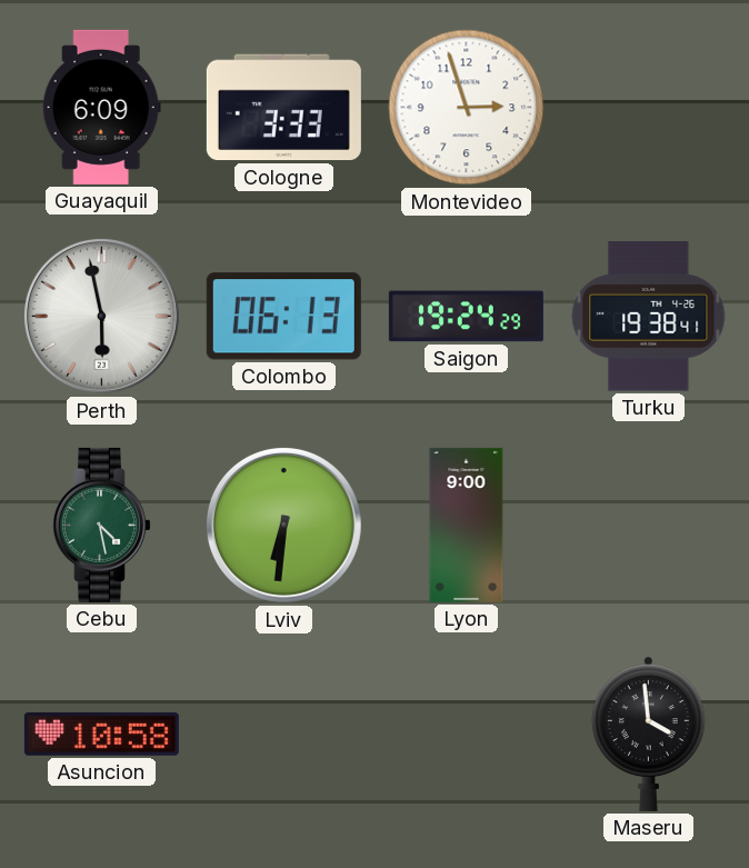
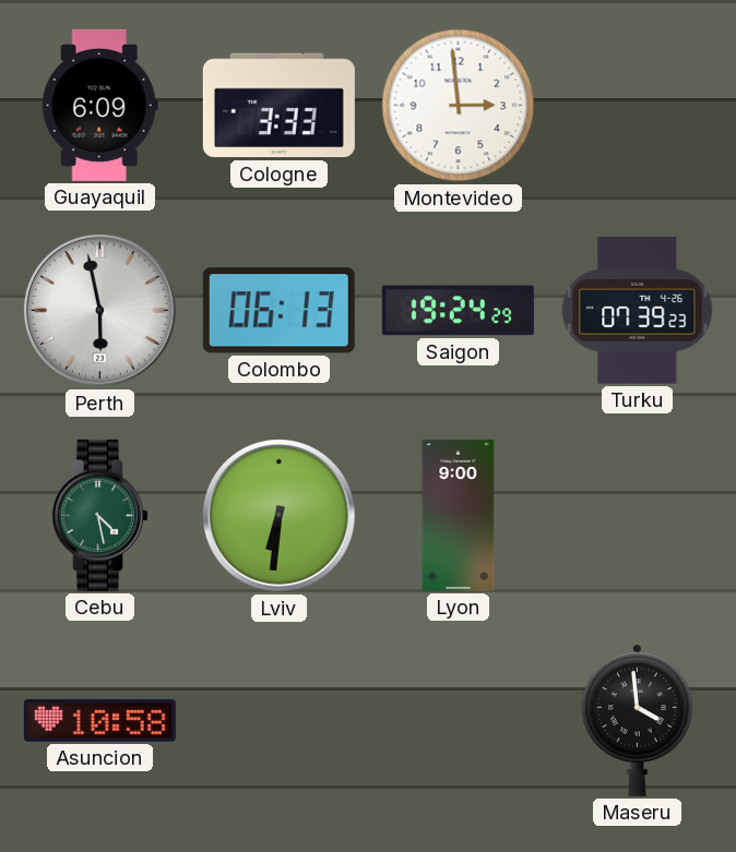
Montevideo: 2:57 -> 2:59
Turku: 19:38 -> 07:39
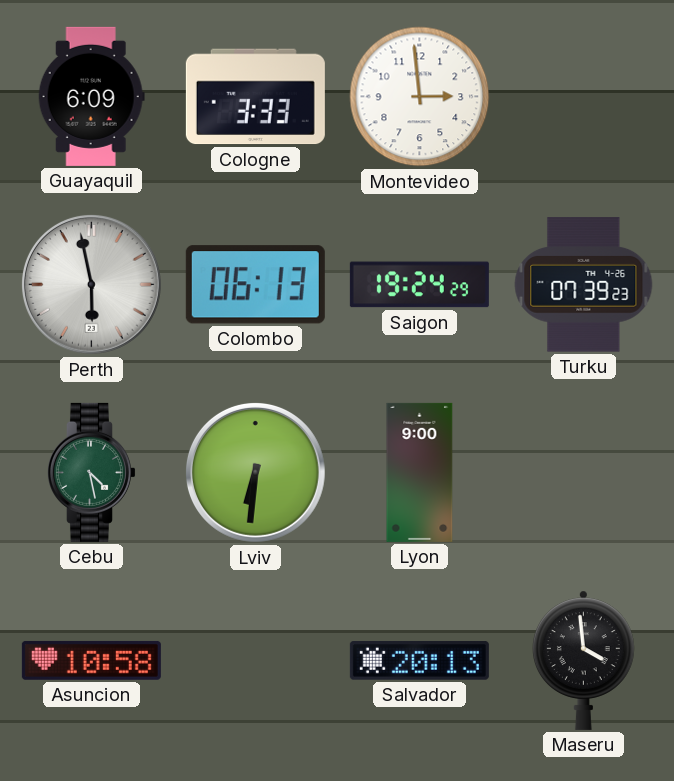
Salvador: none -> 20:13
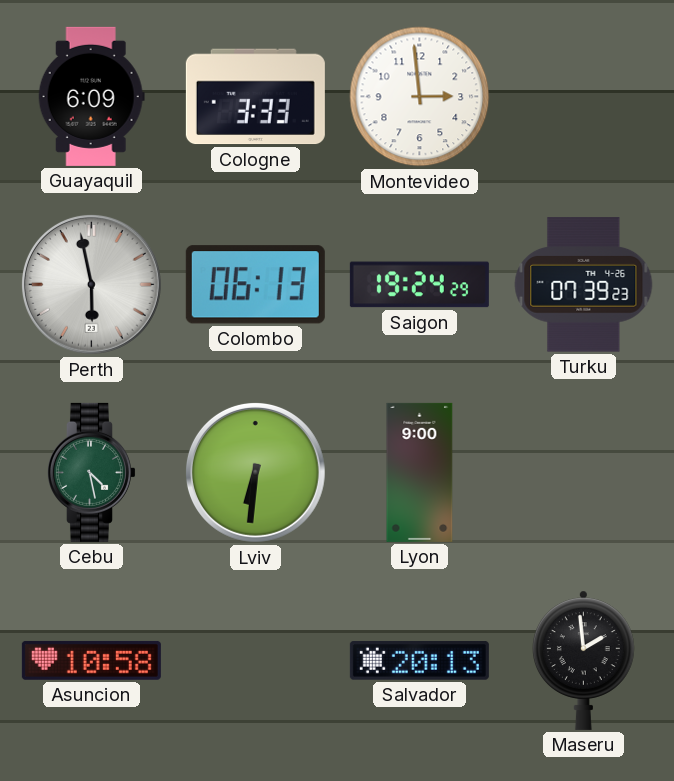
Maseru: 3:59 -> 1:59
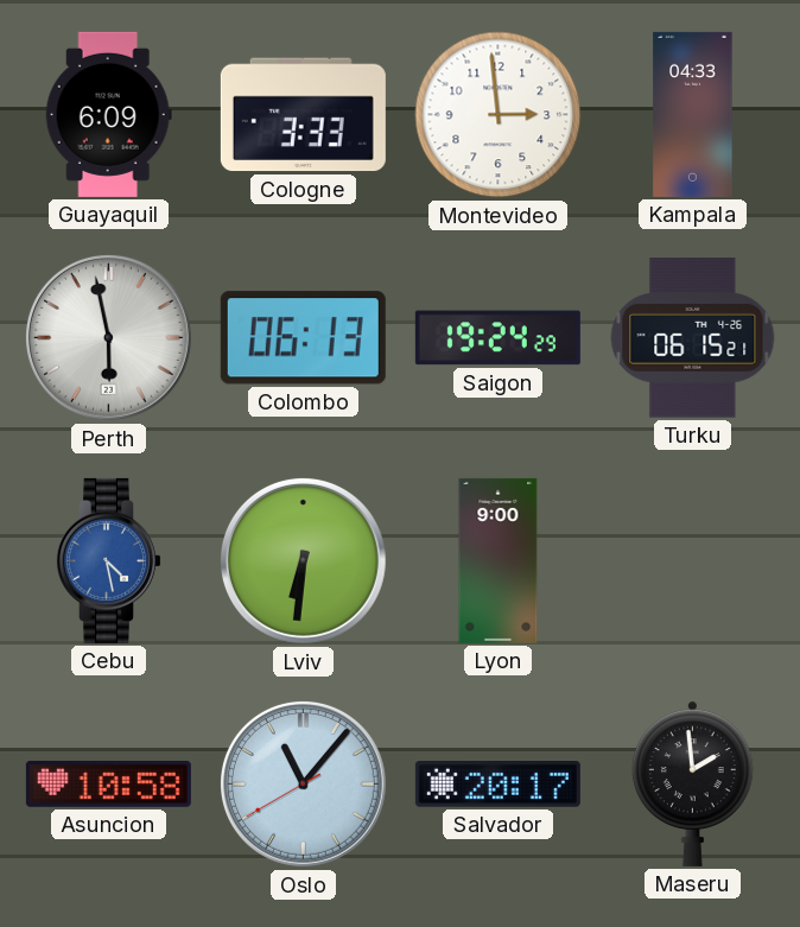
Kampala: none -> 04:33
Turku: 07:39 -> 06:15
Cebu dial: green -> blue
Oslo: none -> 11:06
Salvador: 20:13 -> 20:17
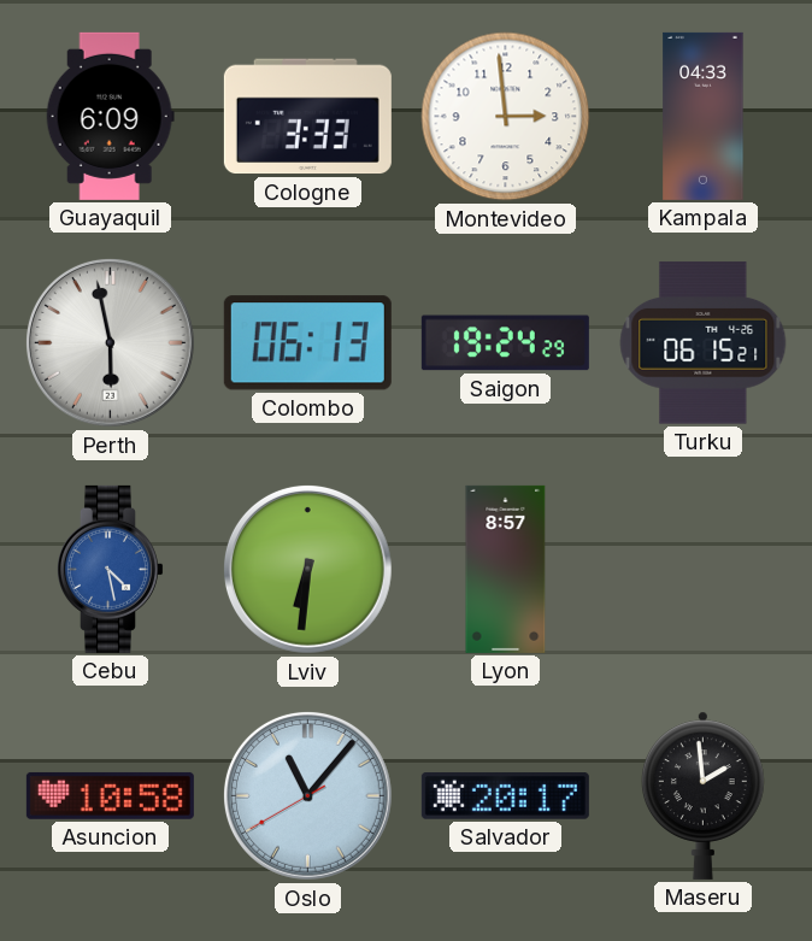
Lyon: 9:00 -> 8:57
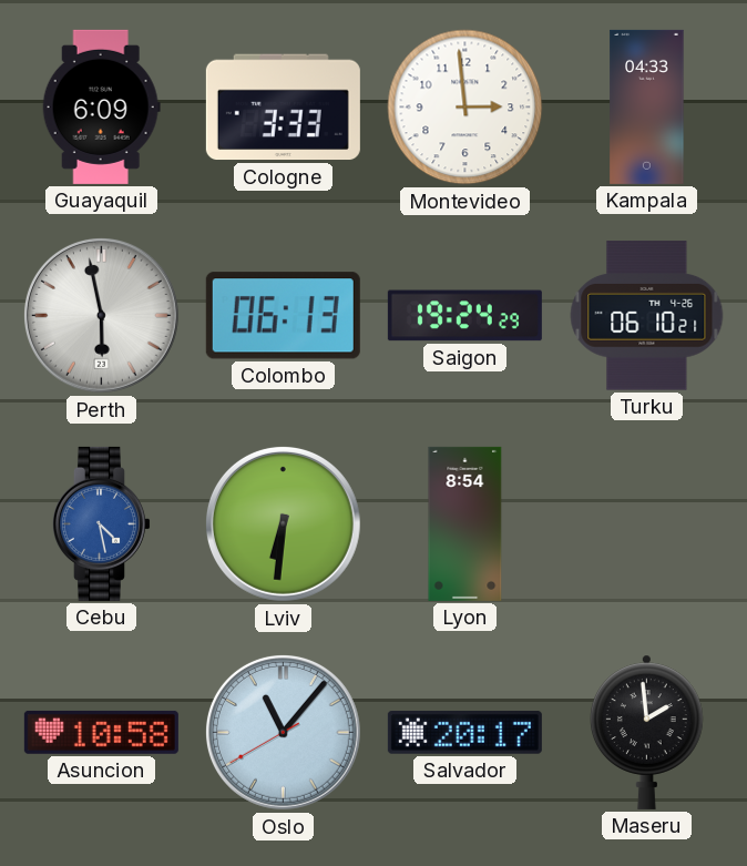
Turku: 06:15 -> 06:10
Lyon: 8:57 -> 8:54
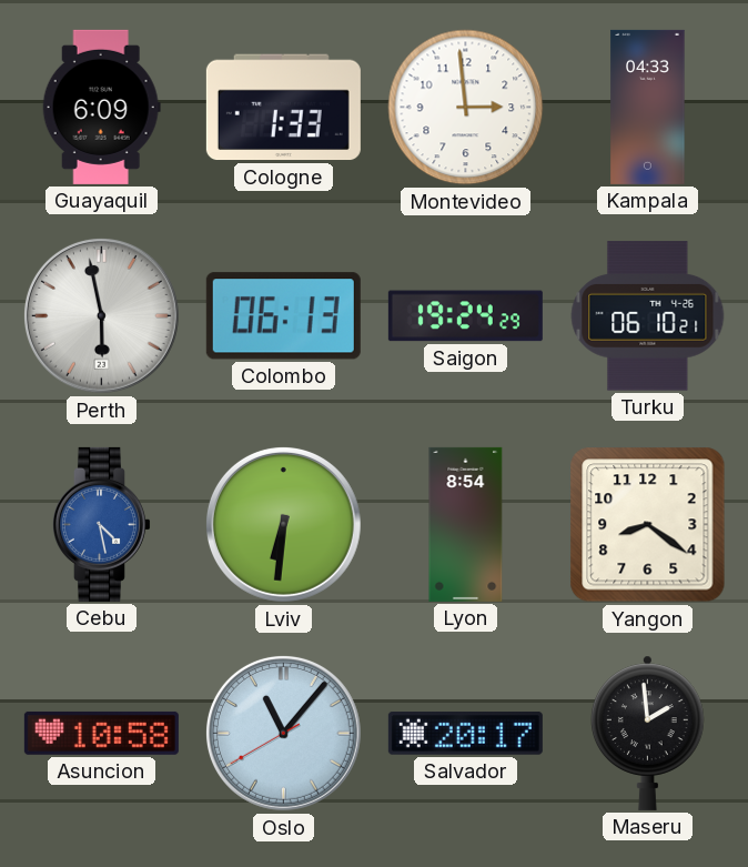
Cologne: 3:33 -> 1:33
Yangon: none -> 8:21
